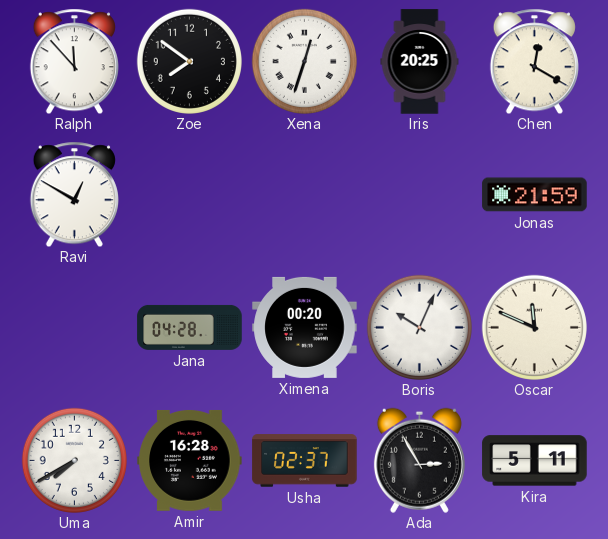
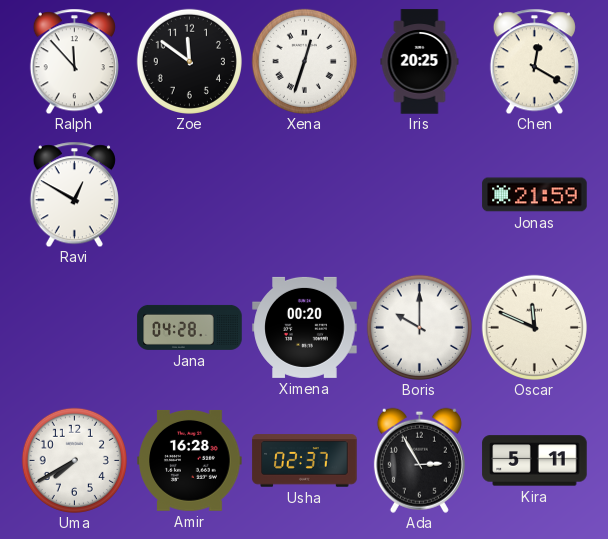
Zoe: 7:51 -> 11:51
Boris: 10:04 -> 10:00
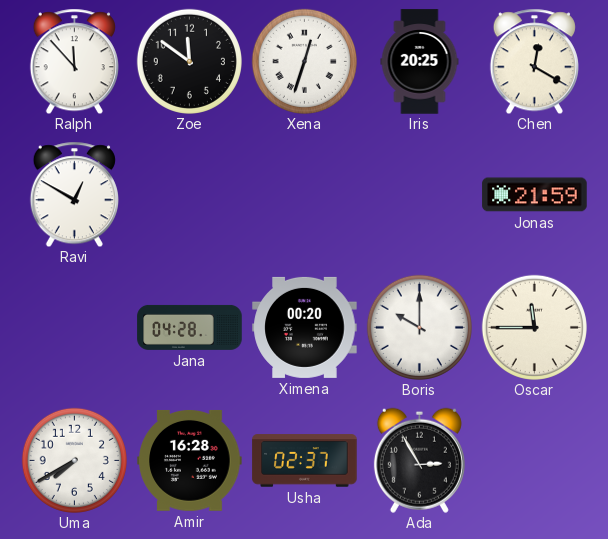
Oscar: 11:49 -> 11:45
Kira: 5:11 -> none
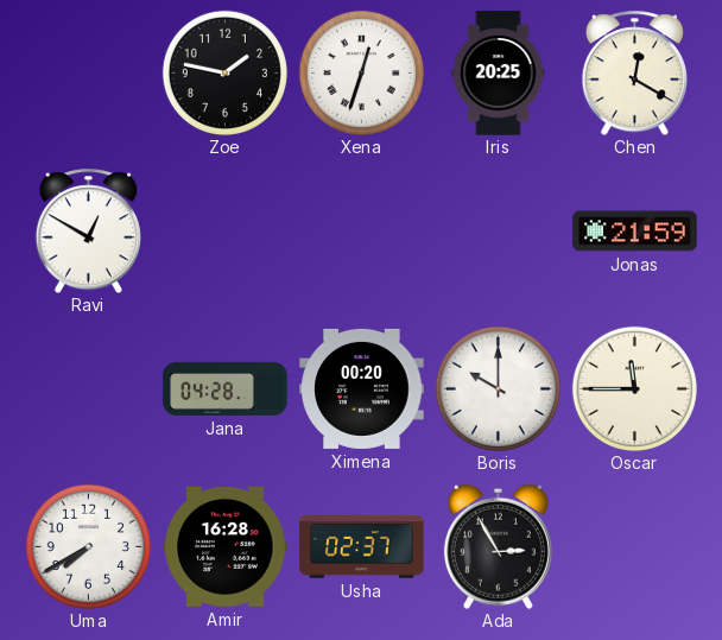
Ralph: 11:53 -> none
Zoe: 11:51 -> 1:47
